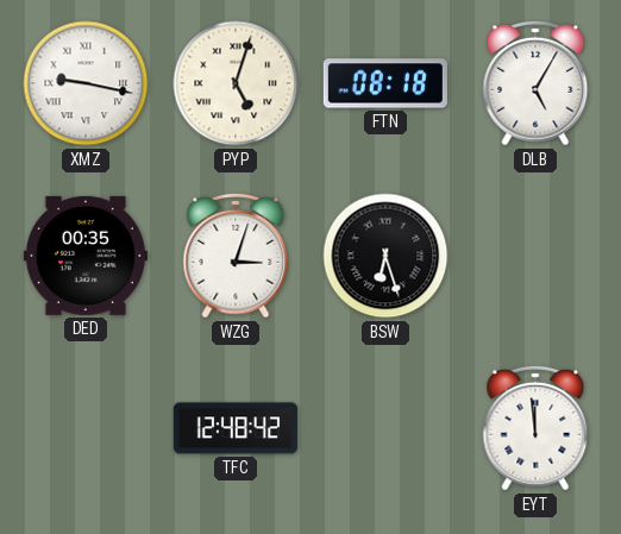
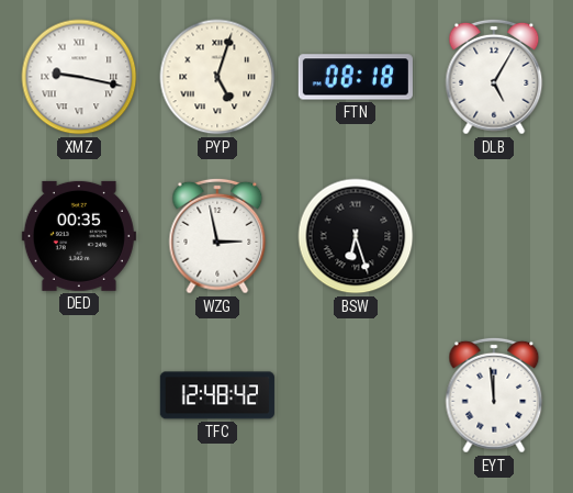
WZG: 3:03 -> 2:58
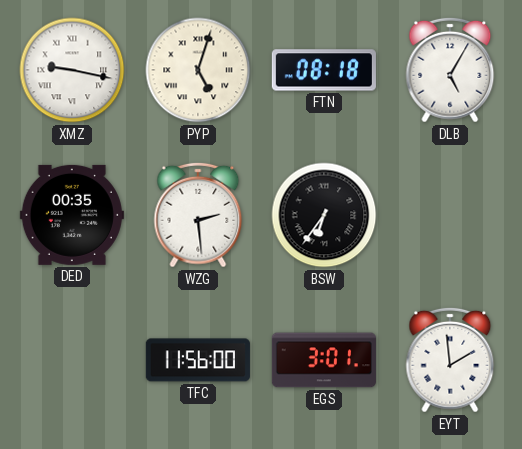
WZG: 2:58 -> 2:29
BSW: 6:27 -> 6:36
TFC: 12:48 -> 11:56
EGS: none -> 3:01
EYT: 11:59 -> 1:59
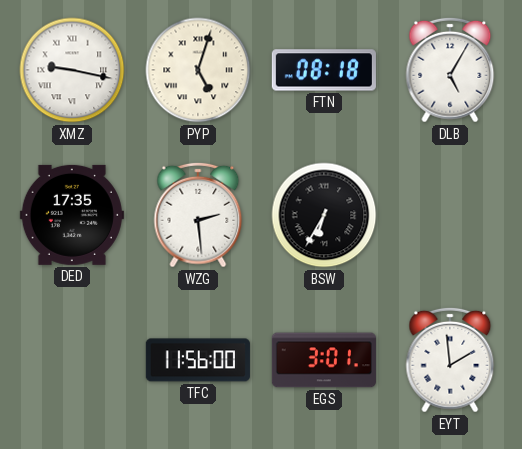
DED: 00:35 -> 17:35
BSW: 6:36 -> 6:35
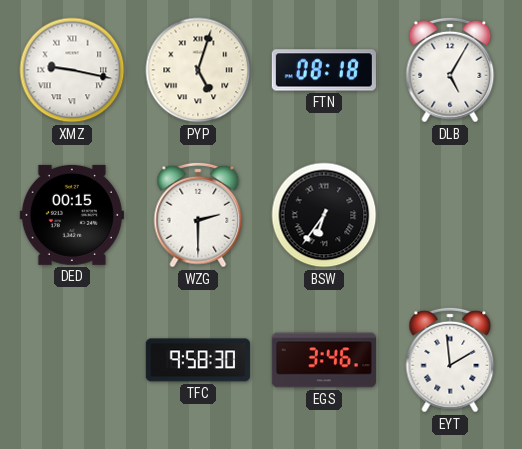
DED: 17:35 -> 00:15
WZG: 2:29 -> 2:30
BSW: 6:35 -> 6:36
TFC: 11:56 -> 9:58
EGS: 3:01 -> 3:46
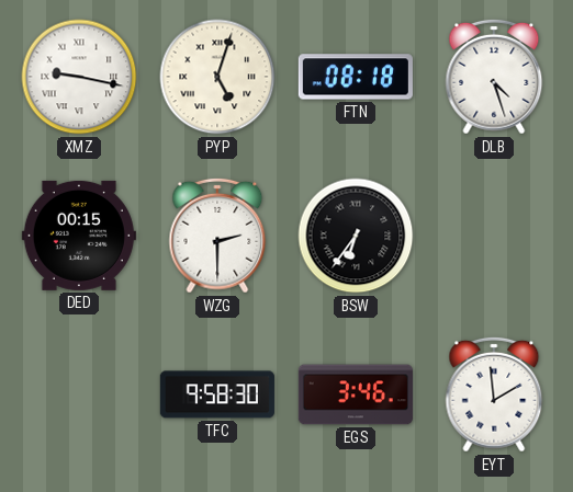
DLB: 5:05 -> 4:27
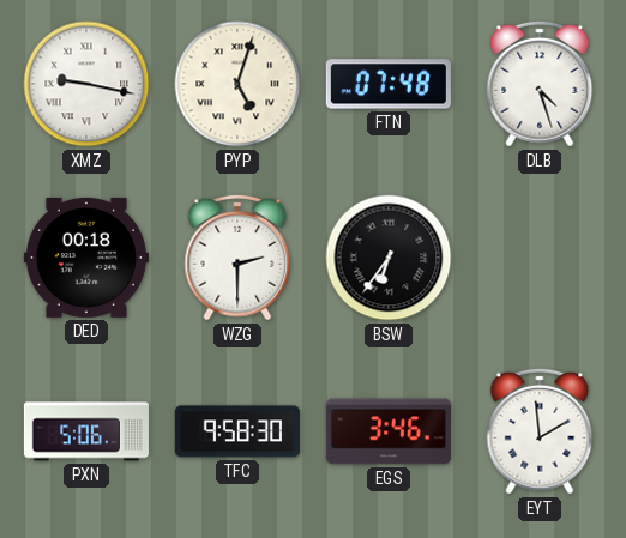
FTN: 08:18 -> 07:48
DED: 00:15 -> 00:18
PXN: none -> 5:06
